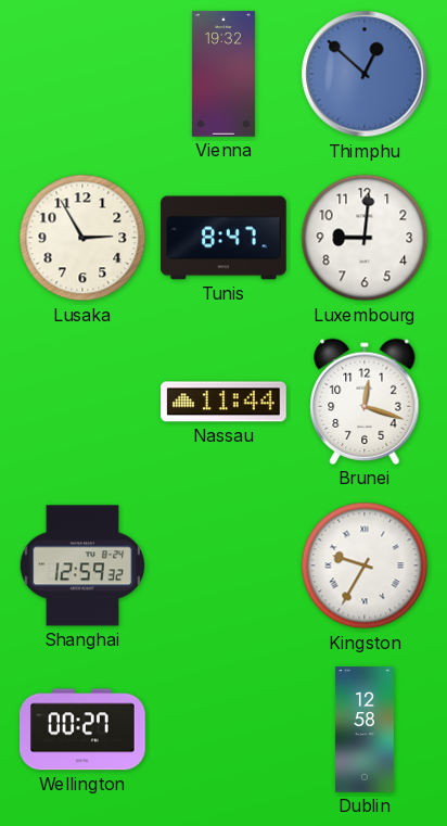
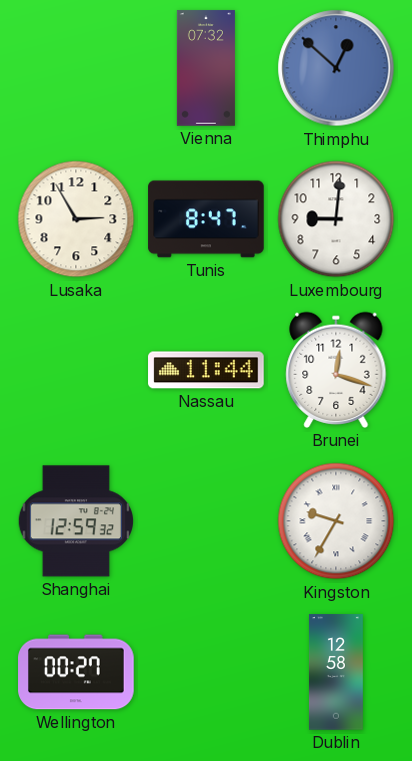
Vienna: 19:32 -> 07:32
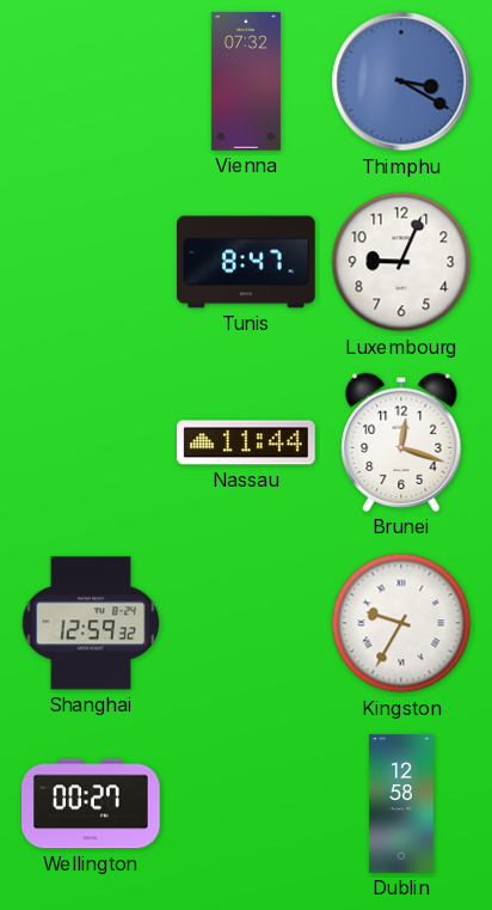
Thimphu: 12:52 -> 3:20
Lusaka: 2:55 -> none
Luxembourg: 9:01 -> 9:04
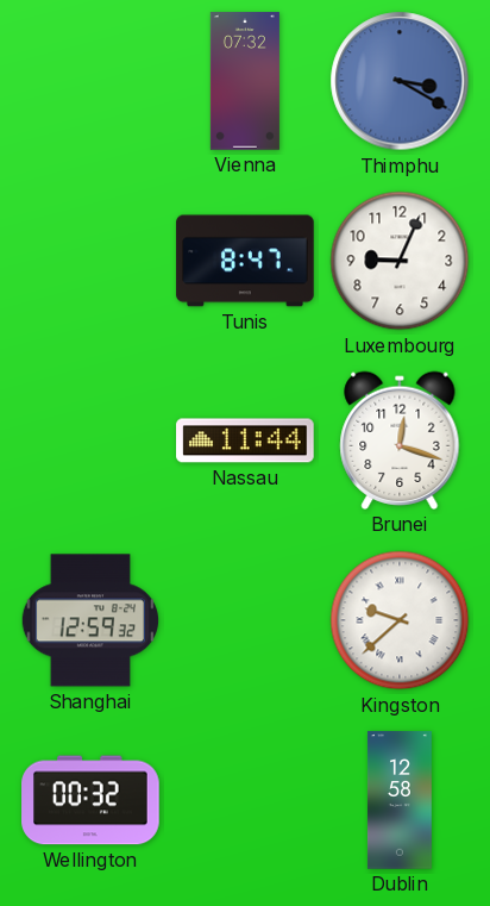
Kingston: 9:35 -> 9:38
Wellington: 00:27 -> 00:32
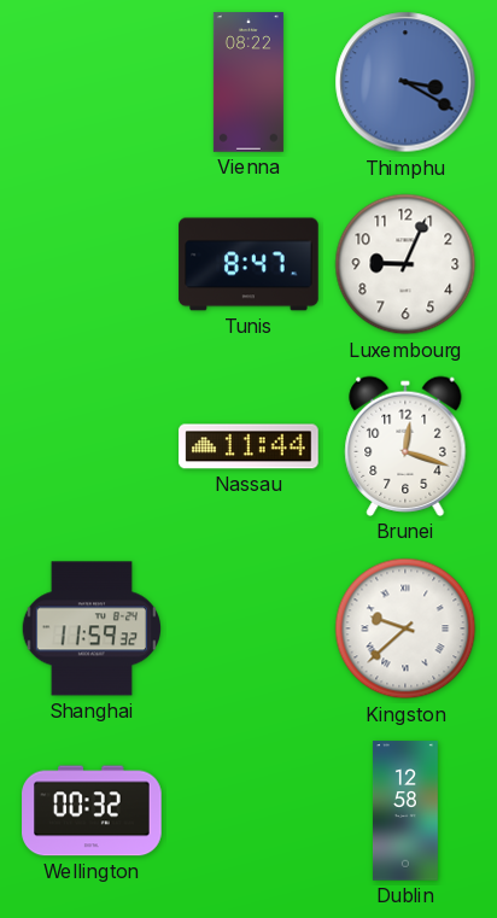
Vienna: 07:32 -> 08:22
Shanghai: 12:59 -> 11:59
